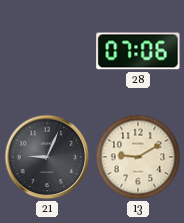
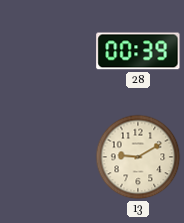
28: 07:06 -> 00:39
21: 9:04 -> none
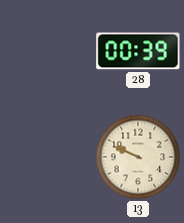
13: 9:10 -> 9:49
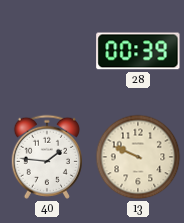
40: none -> 1:46
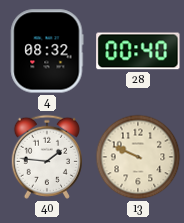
4: none -> 08:32
28: 00:39 -> 00:40
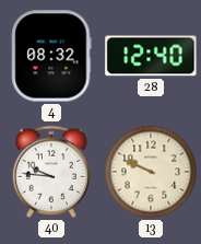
28: 00:40 -> 12:40
40: 1:46 -> 9:46
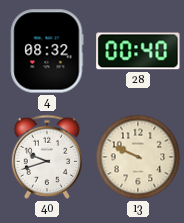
28: 12:40 -> 00:40
40: 9:46 -> 9:42
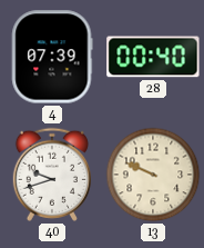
4: 08:32 -> 07:39
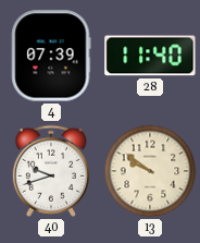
28: 00:40 -> 11:40
13: 9:49 -> 9:51
